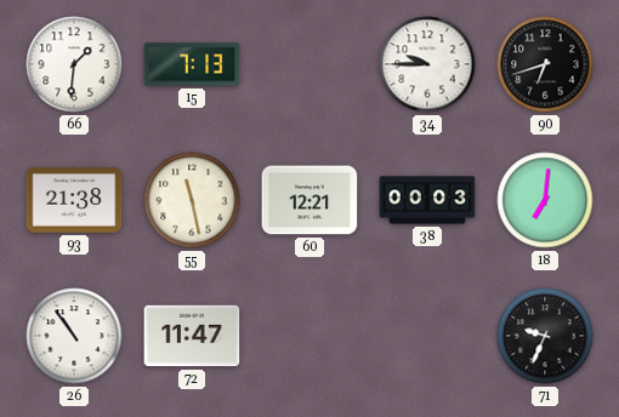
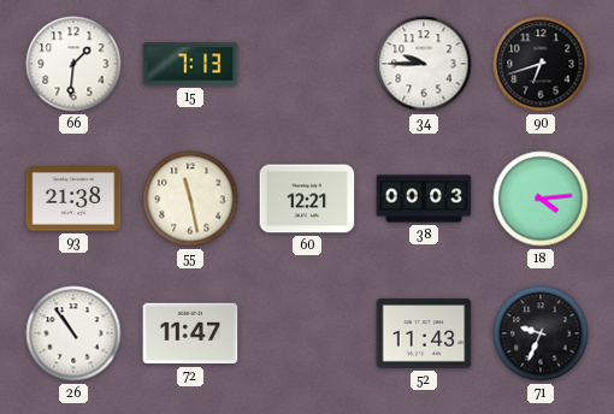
18: 7:01 -> 4:14
52: none -> 11:43
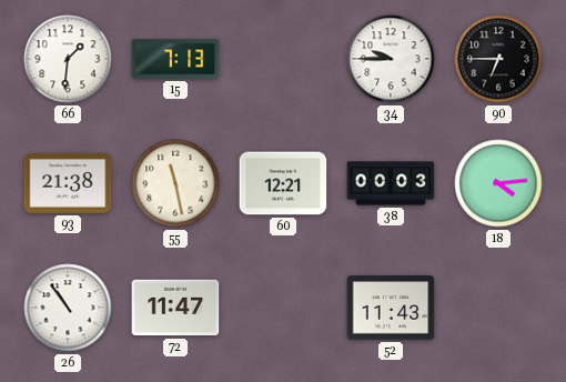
90: 6:42 -> 6:45
71: 9:34 -> none
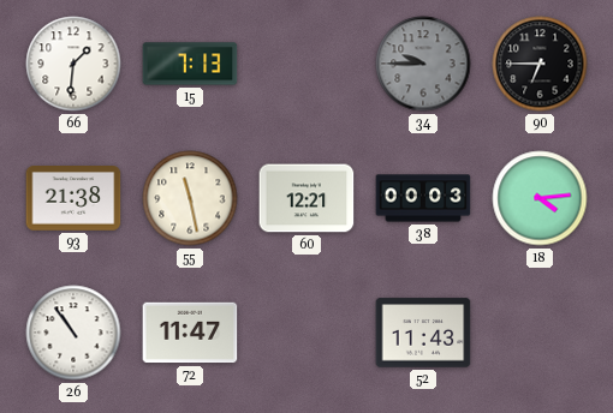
34 dial: white -> grey
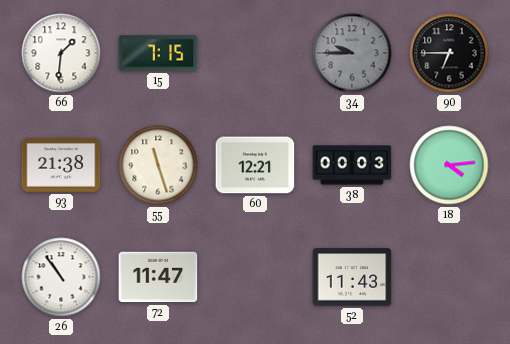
15: 7:13 -> 7:15
55: 11:28 -> 11:27
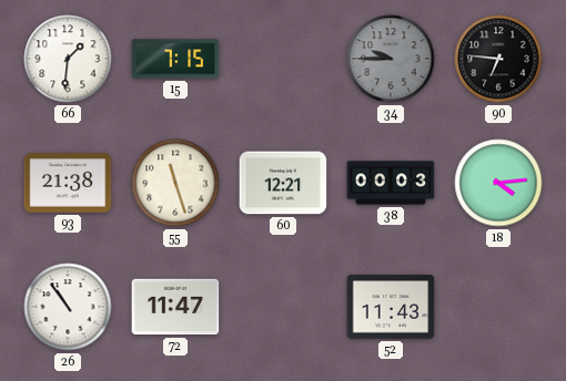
90: 6:45 -> 6:46
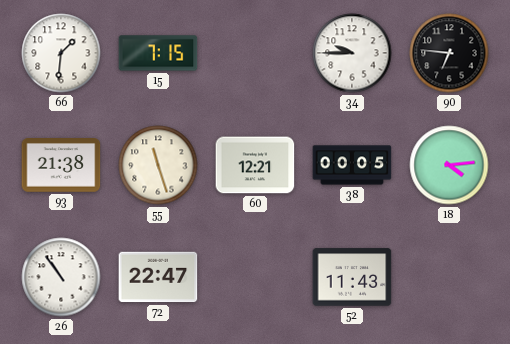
34 dial: grey -> white
38: 00:03 -> 00:05
72: 11:47 -> 22:47
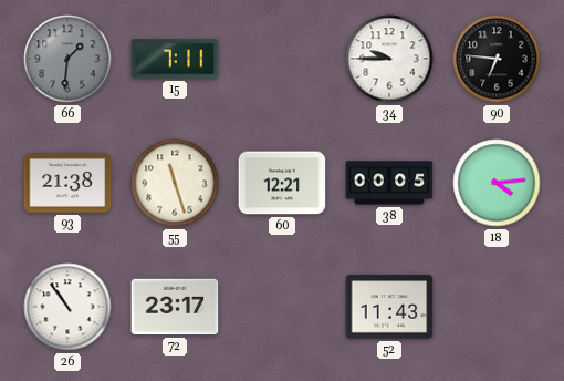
66 dial: white -> grey
15: 7:15 -> 7:11
72: 22:47 -> 23:17
